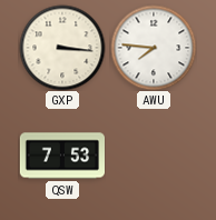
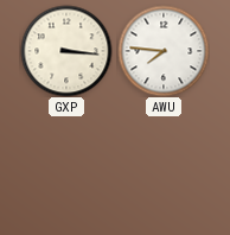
QSW: 7:53 -> none
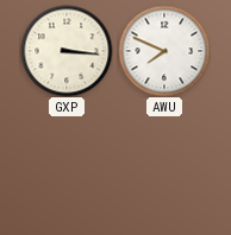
AWU: 7:46 -> 7:49
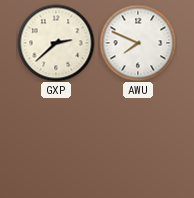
GXP: 3:16 -> 2:38
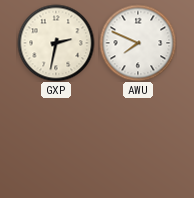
GXP: 2:38 -> 2:32
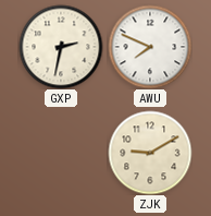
ZJK: none -> 9:10
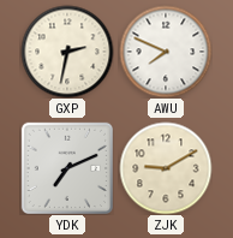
YDK: none -> 7:11
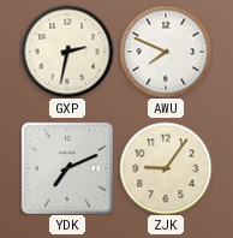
ZJK: 9:10 -> 9:06
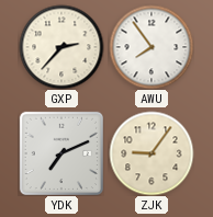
GXP: 2:32 -> 2:37
AWU: 7:49 -> 7:54
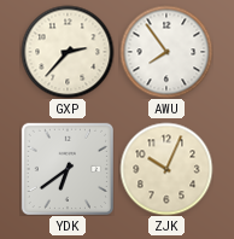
YDK: 7:11 -> 6:39
ZJK: 9:06 -> 10:04
